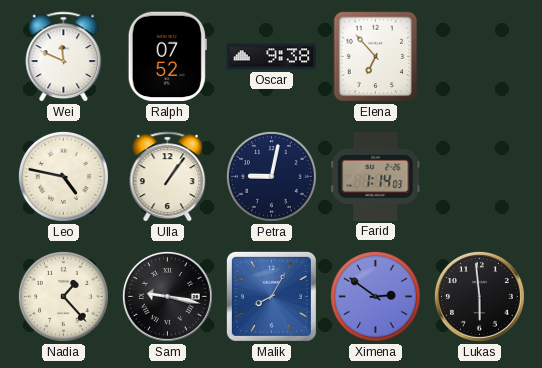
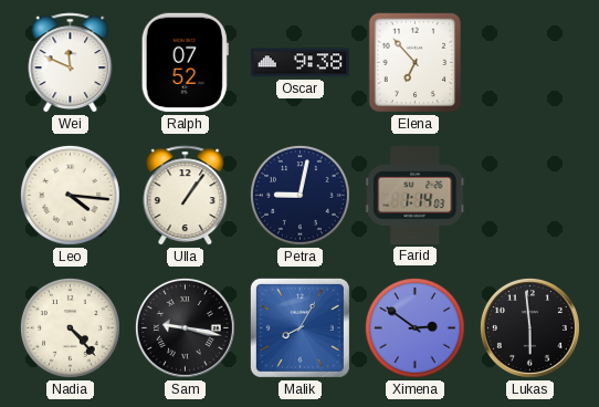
Leo: 4:47 -> 4:16
Nadia: 1:23 -> 4:23
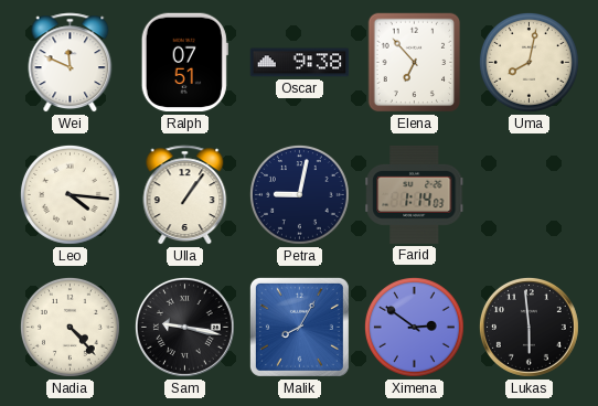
Ralph: 07:52 -> 07:51
Uma: none -> 8:02
